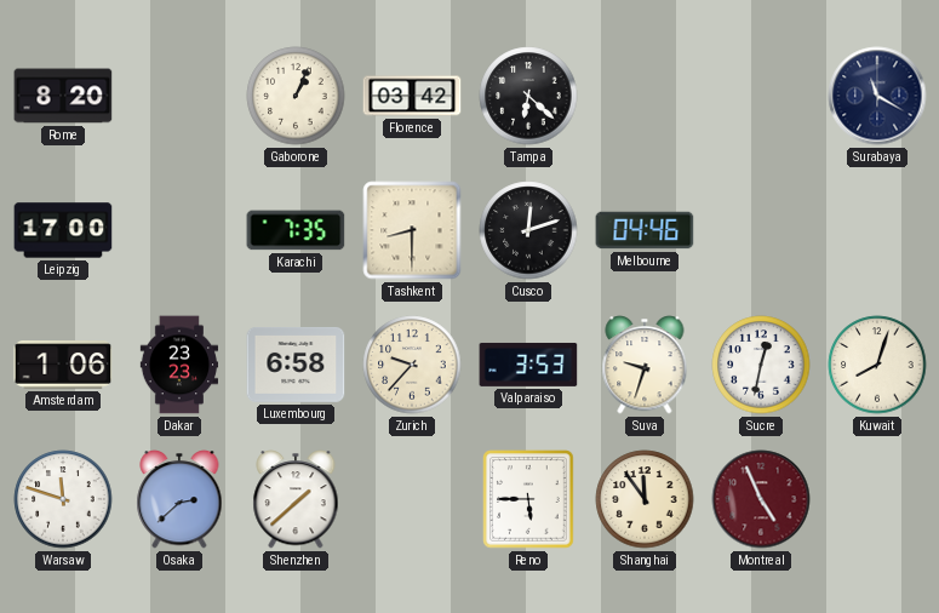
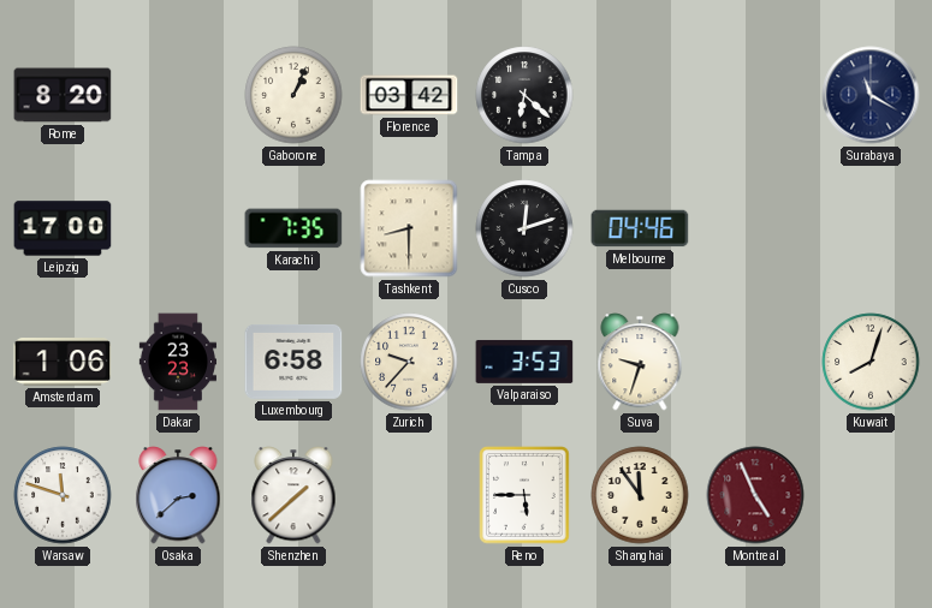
Sucre: 12:32 -> none
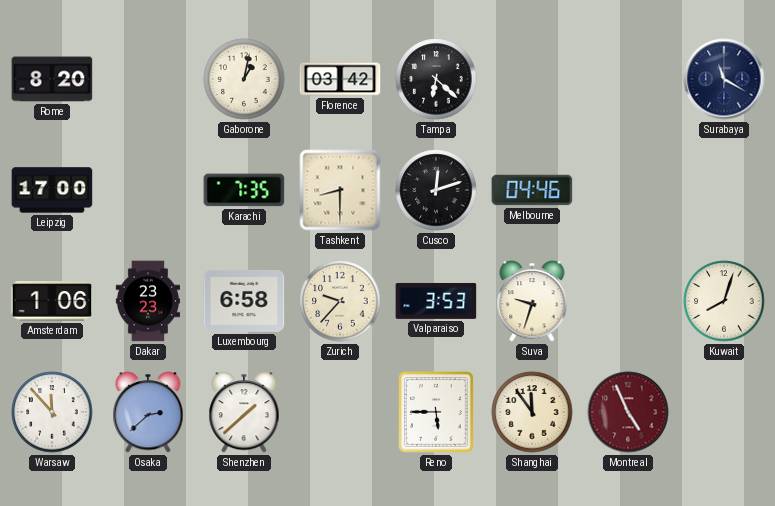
Gaborone: 1:04 -> 1:02
Warsaw: 11:48 -> 11:53
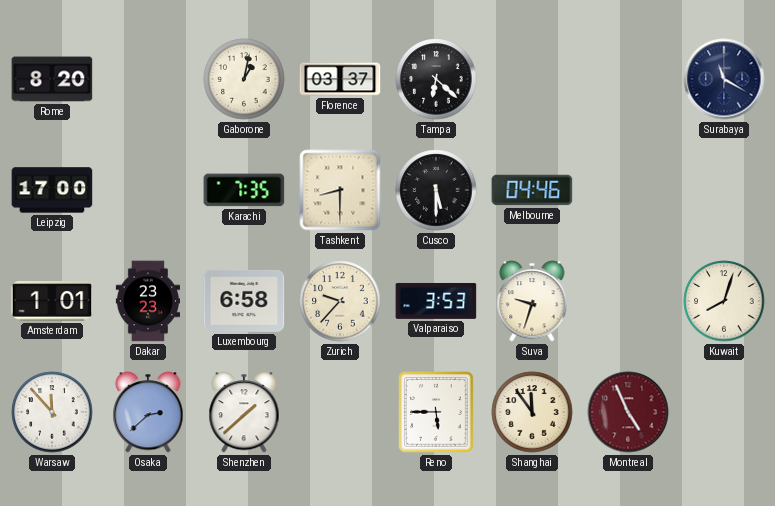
Florence: 03:42 -> 03:37
Cusco: 12:12 -> 5:30
Amsterdam: 1:06 -> 1:01
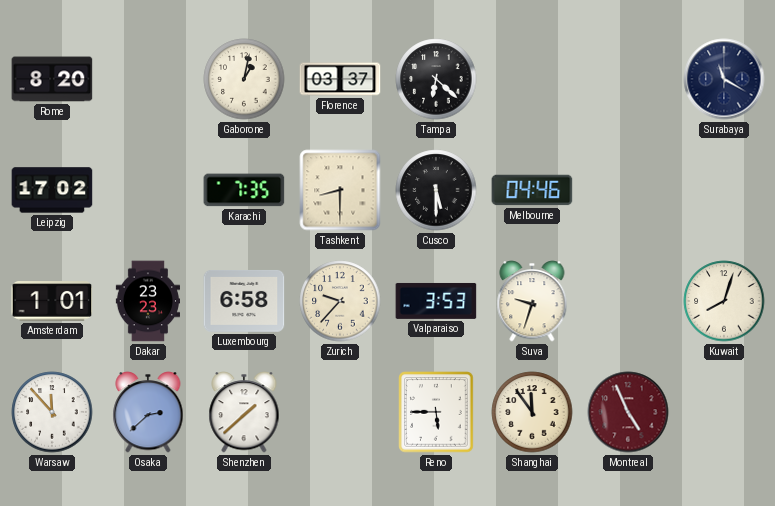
Leipzig: 17:00 -> 17:02
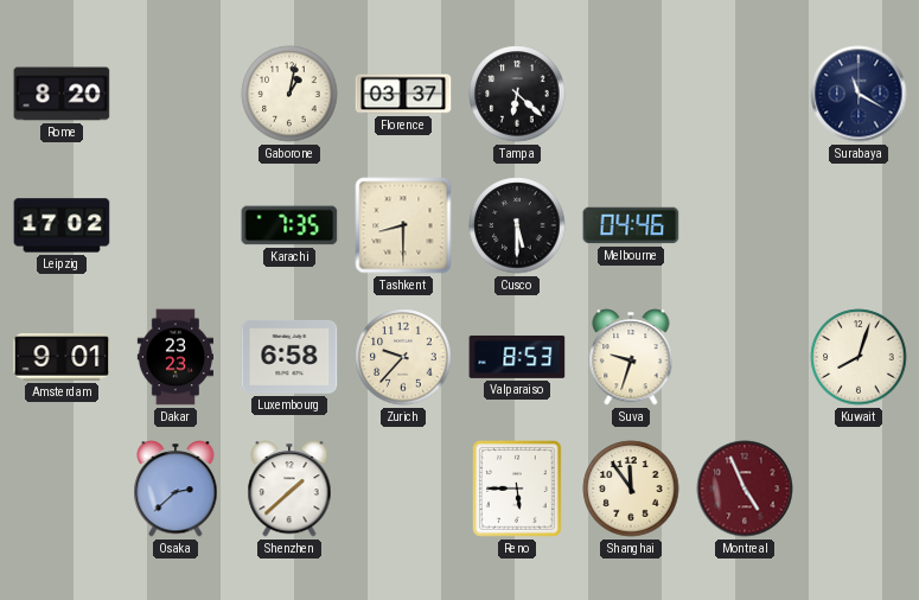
Amsterdam: 1:01 -> 9:01
Valparaiso: 3:53 -> 8:53
Warsaw: 11:53 -> none
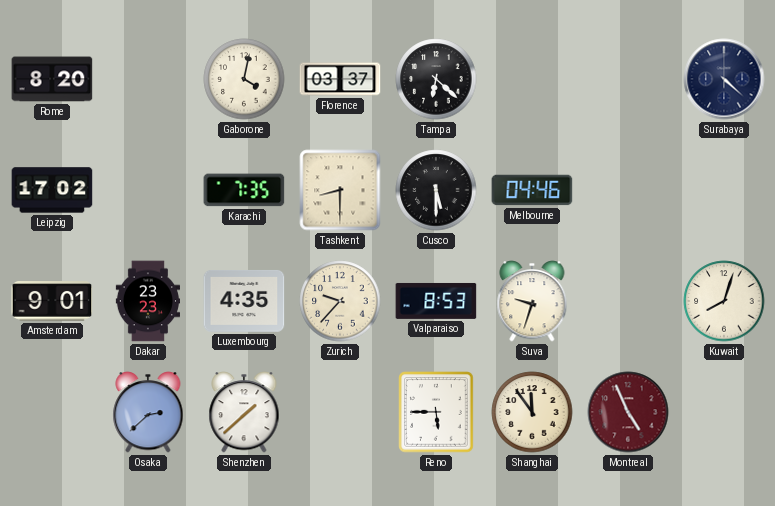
Gaborone: 1:02 -> 4:02
Surabaya: 11:20 -> 4:22
Luxembourg: 6:58 -> 4:35
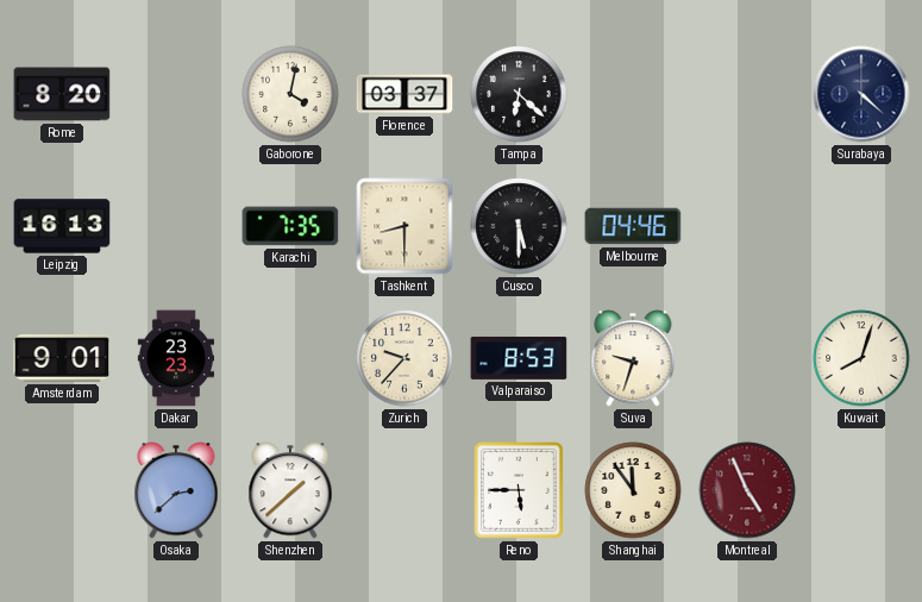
Leipzig: 17:02 -> 16:13
Luxembourg: 4:35 -> none
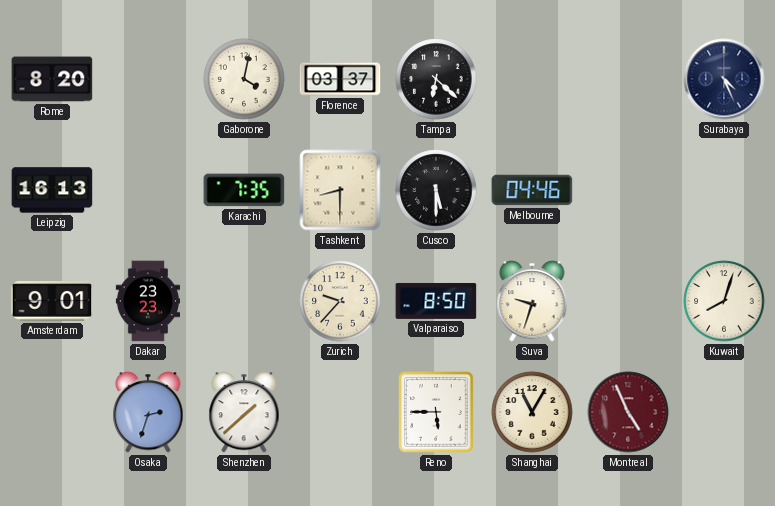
Surabaya: 4:22 -> 4:26
Valparaiso: 8:53 -> 8:50
Osaka: 2:38 -> 2:33
Shanghai: 11:54 -> 11:05
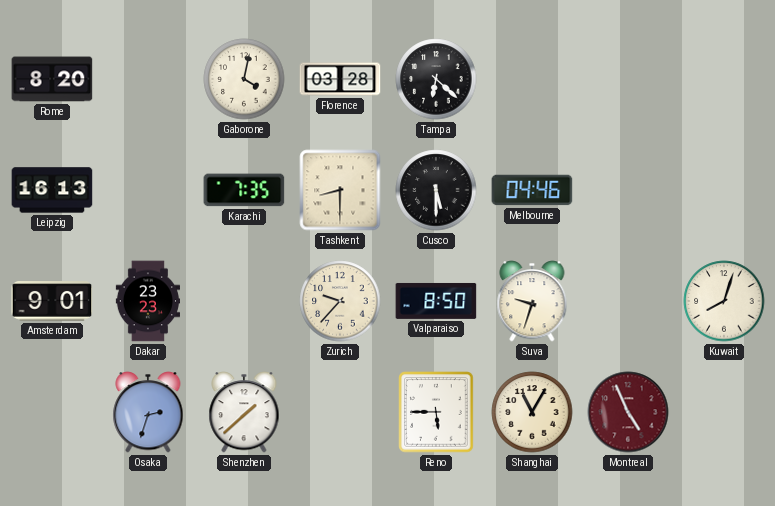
Florence: 03:37 -> 03:28
Surabaya: 4:26 -> none
